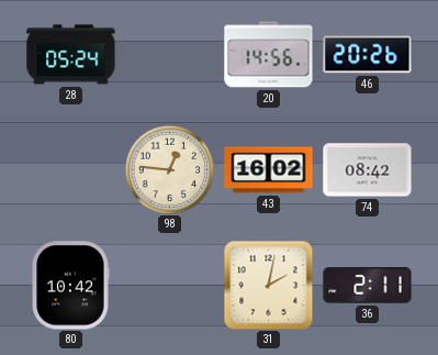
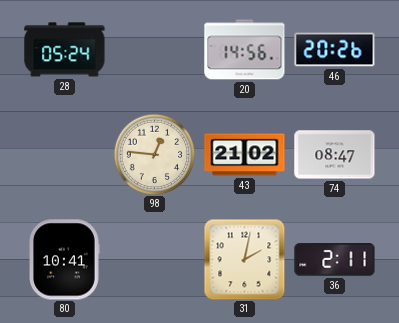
43: 16:02 -> 21:02
74: 08:42 -> 08:47
80: 10:42 -> 10:41
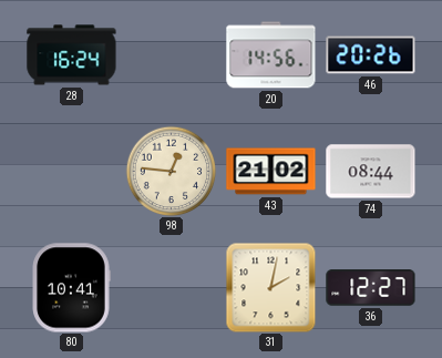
28: 05:24 -> 16:24
74: 08:47 -> 08:44
36: 2:11 -> 12:27
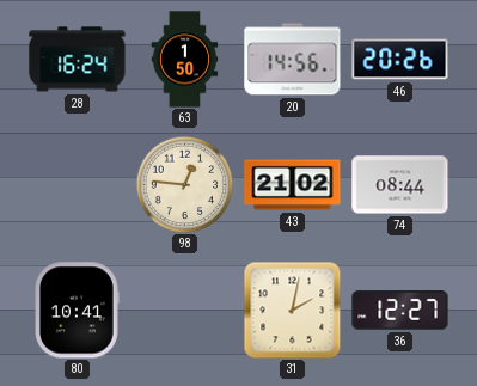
63: none -> 1:50
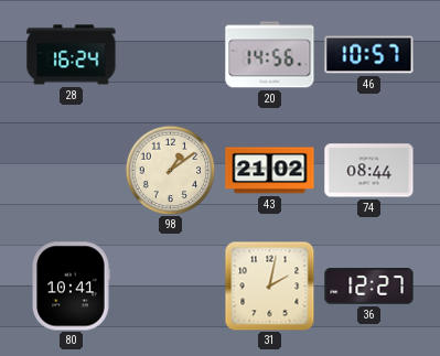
63: 1:50 -> none
46: 20:26 -> 10:57
98: 12:46 -> 1:09
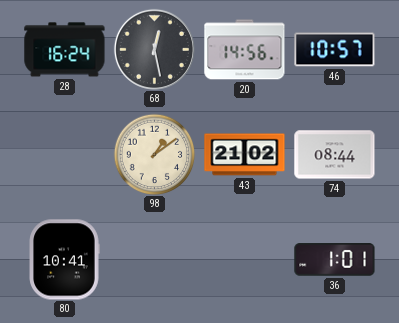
68: none -> 12:28
31: 2:02 -> none
36: 12:27 -> 1:01
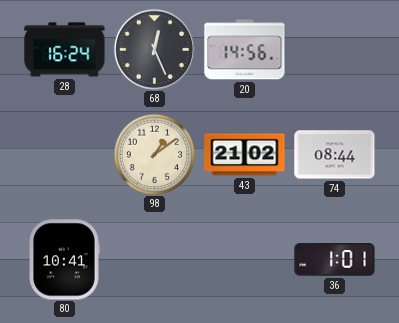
68: 12:28 -> 12:26
46: 10:57 -> none
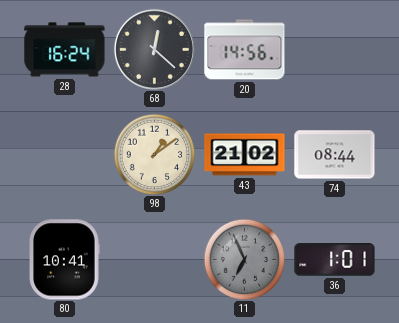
68: 12:26 -> 12:22
11: none -> 6:56
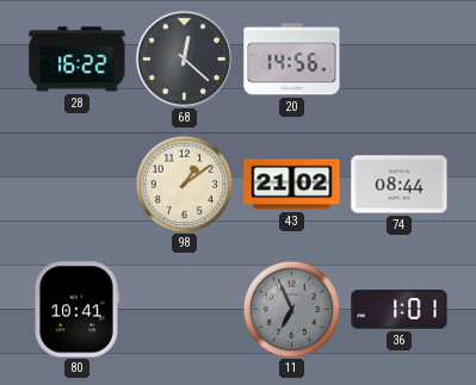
28: 16:24 -> 16:22
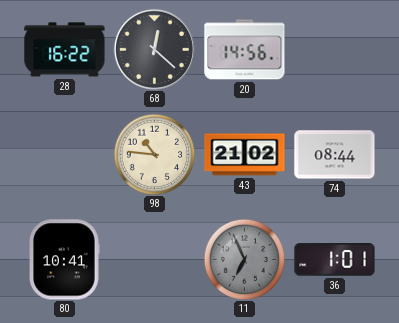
98: 1:09 -> 10:46
